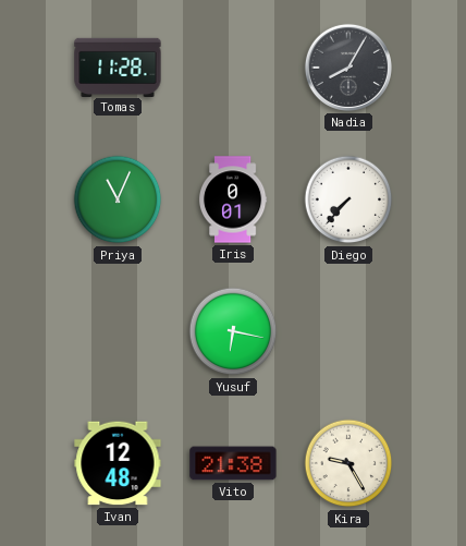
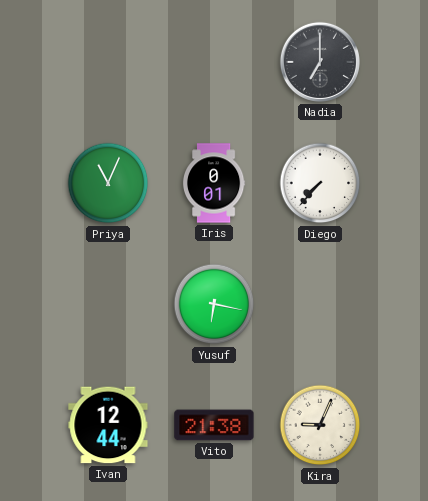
Tomas: 11:28 -> none
Nadia: 8:05 -> 7:00
Ivan: 12:48 -> 12:44
Kira: 9:25 -> 9:04
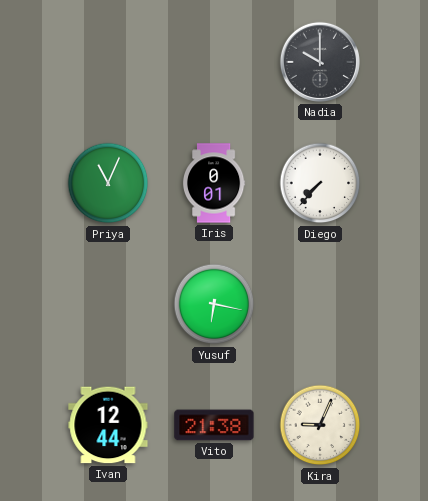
Nadia: 7:00 -> 10:00
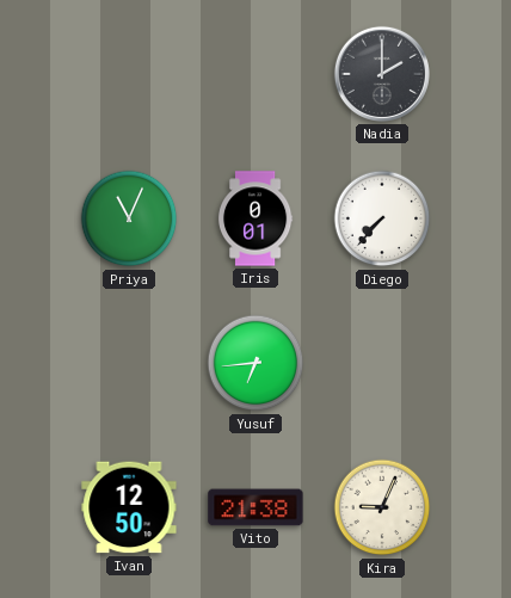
Nadia: 10:00 -> 2:00
Yusuf: 6:17 -> 6:44
Ivan: 12:44 -> 12:50
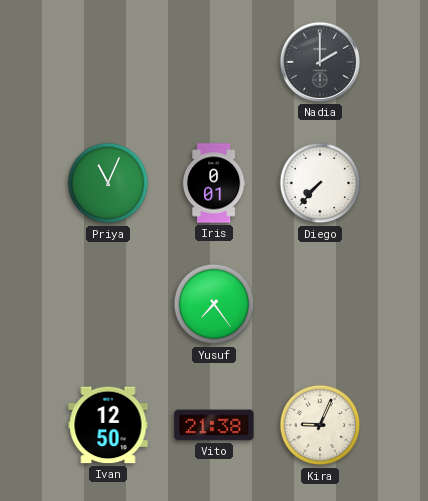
Yusuf: 6:44 -> 7:24
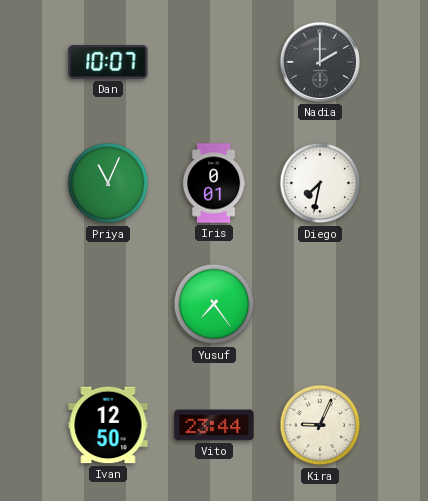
Dan: none -> 10:07
Diego: 7:37 -> 7:32
Vito: 21:38 -> 23:44
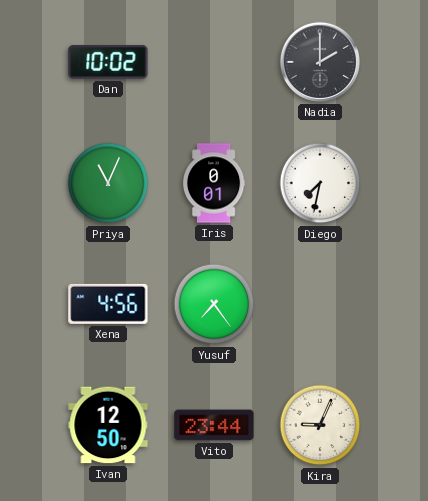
Dan: 10:07 -> 10:02
Xena: none -> 4:56
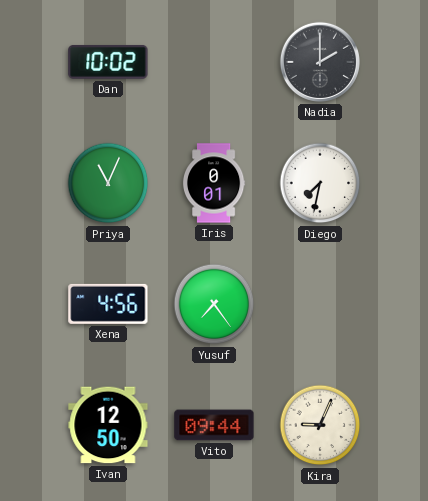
Vito: 23:44 -> 09:44
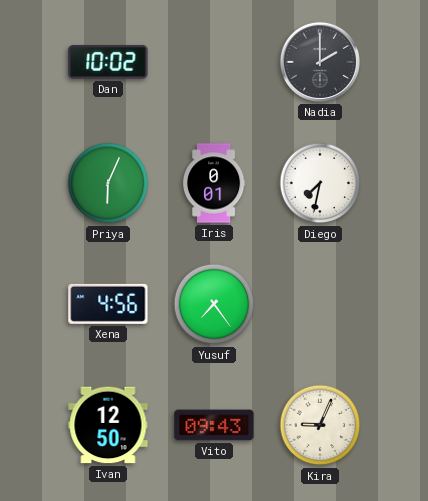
Priya: 11:04 -> 6:04
Vito: 09:44 -> 09:43
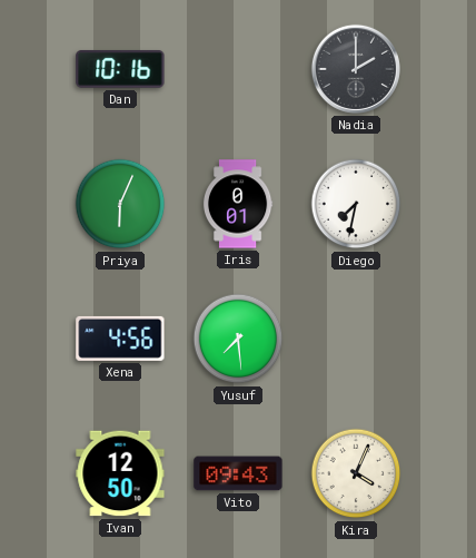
Dan: 10:02 -> 10:16
Yusuf: 7:24 -> 7:29
Kira: 9:04 -> 4:04
